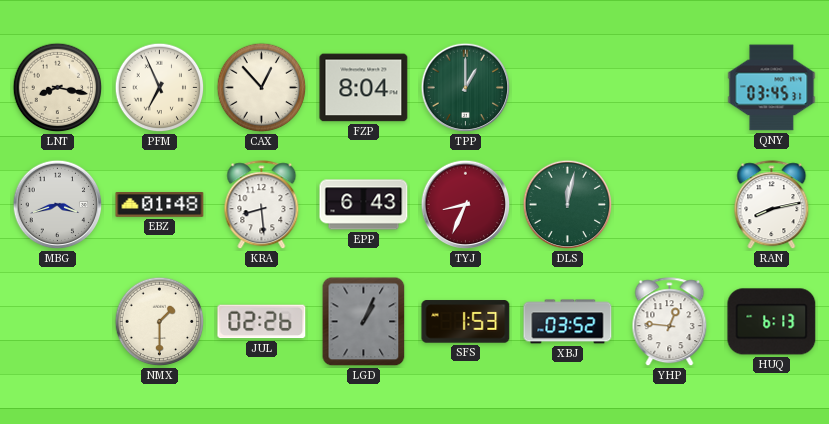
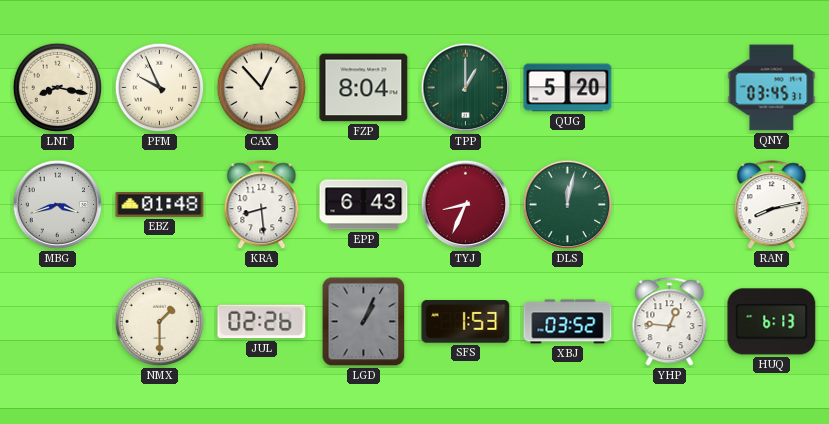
PFM: 6:56 -> 9:56
QUG: none -> 5:20
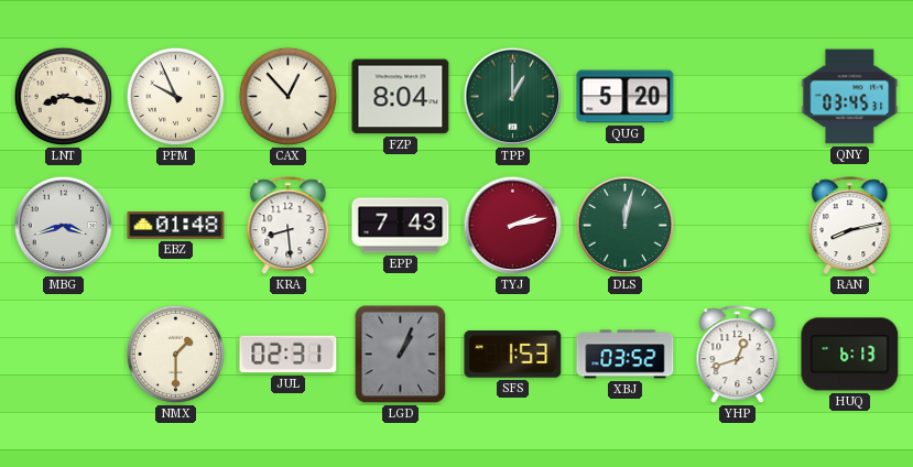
EPP: 6:43 -> 7:43
TYJ: 8:34 -> 2:13
JUL: 02:26 -> 02:31
YHP: 12:46 -> 12:42
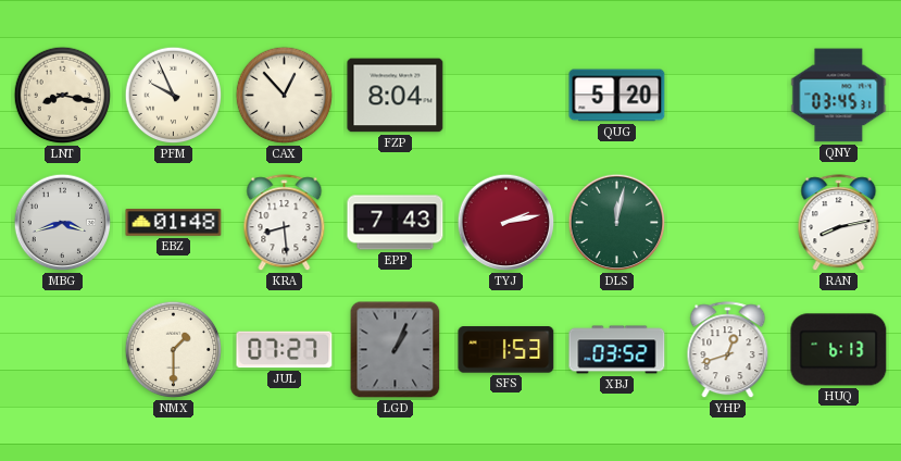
TPP: 1:00 -> none
JUL: 02:31 -> 07:27
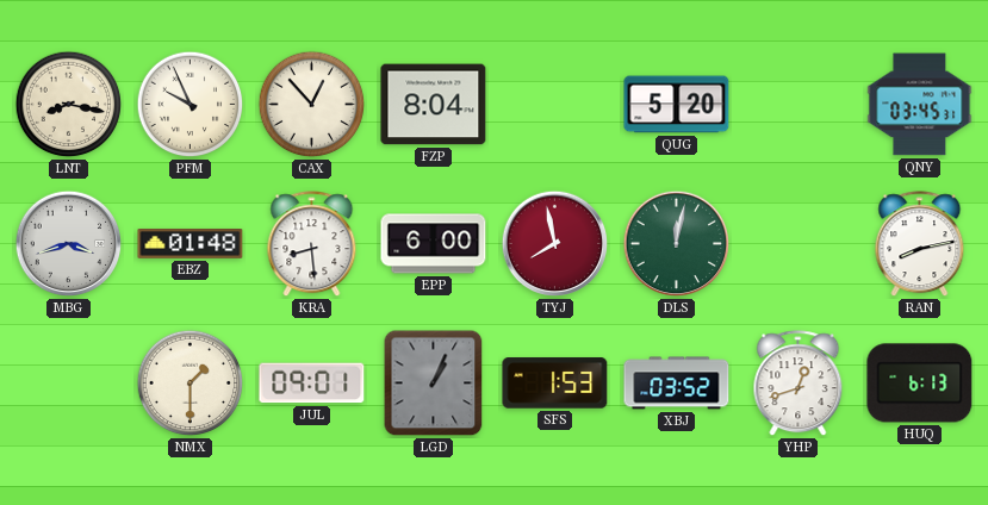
EPP: 7:43 -> 6:00
TYJ: 2:13 -> 7:58
JUL: 07:27 -> 09:01
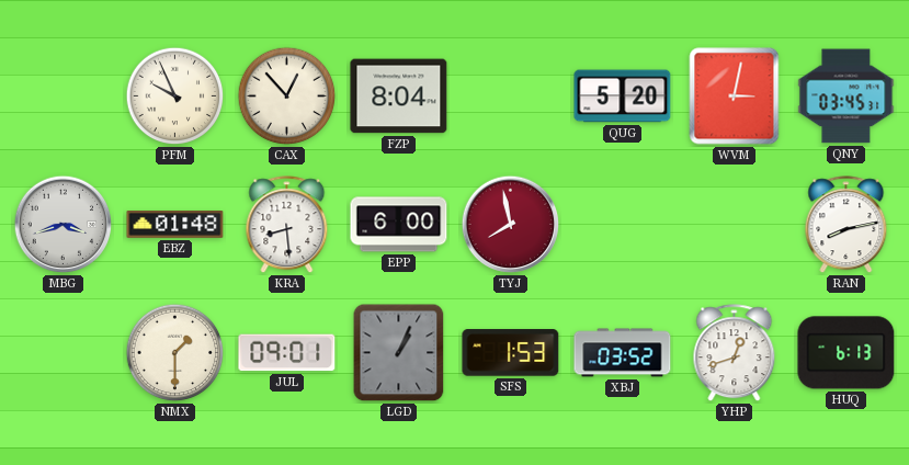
LNT: 8:17 -> none
WVM: none -> 3:02
DLS: 12:02 -> none
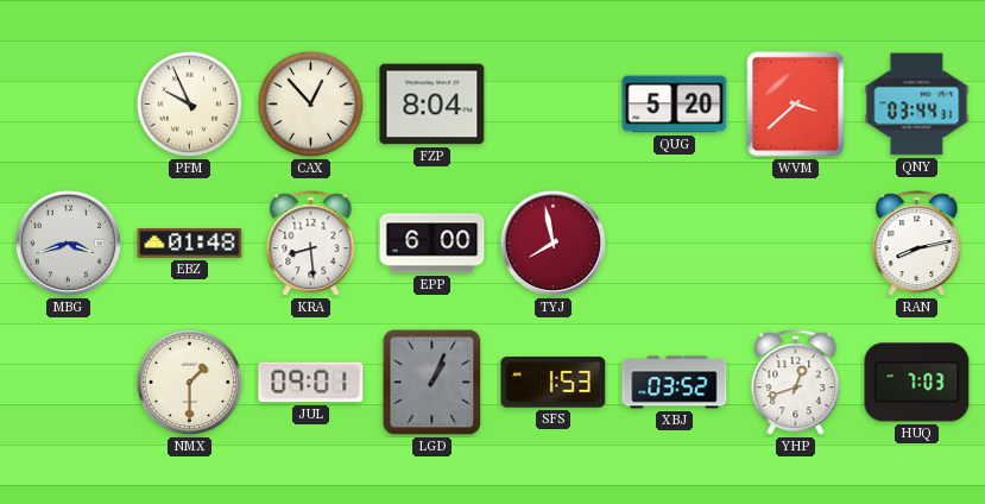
WVM: 3:02 -> 3:38
QNY: 03:45 -> 03:44
HUQ: 6:13 -> 7:03
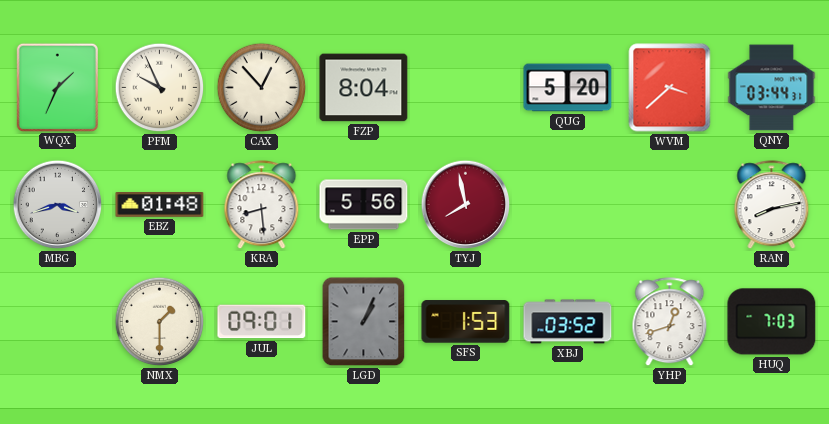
WQX: none -> 1:34
EPP: 6:00 -> 5:56
